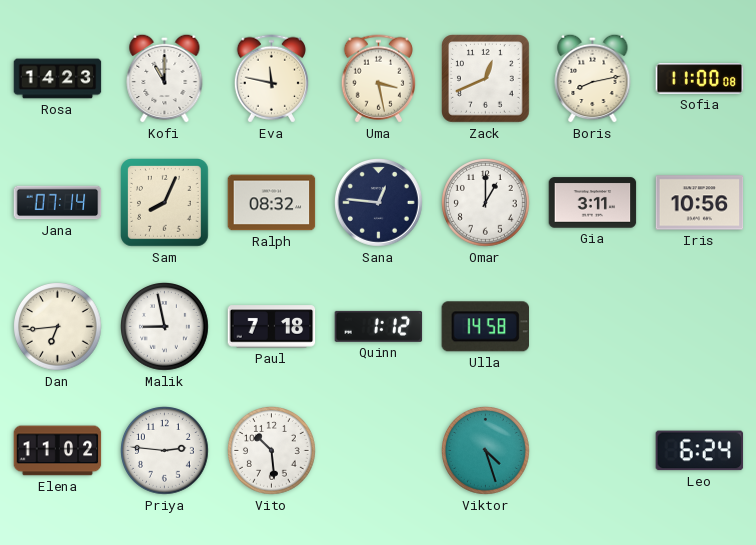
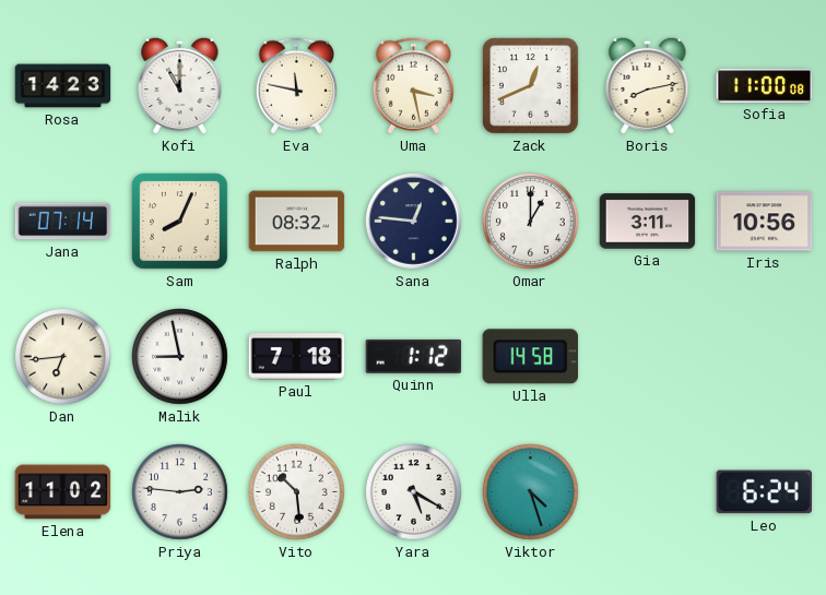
Yara: none -> 5:20
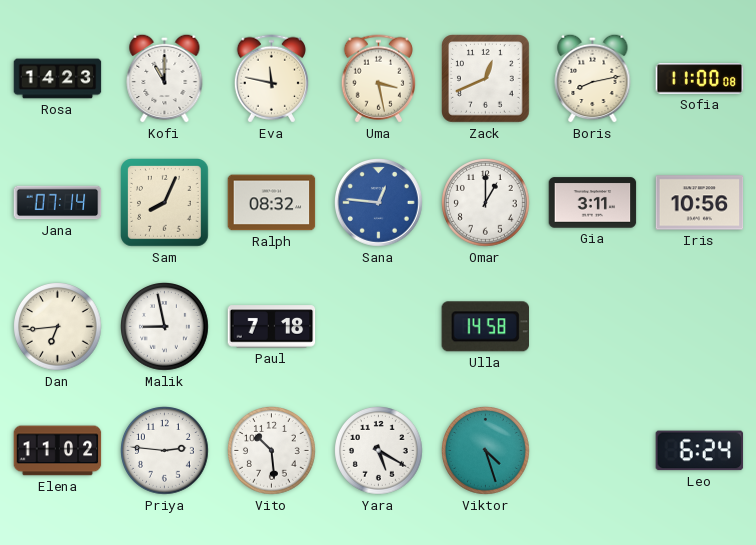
Sana dial: navy -> blue
Quinn: 1:12 -> none
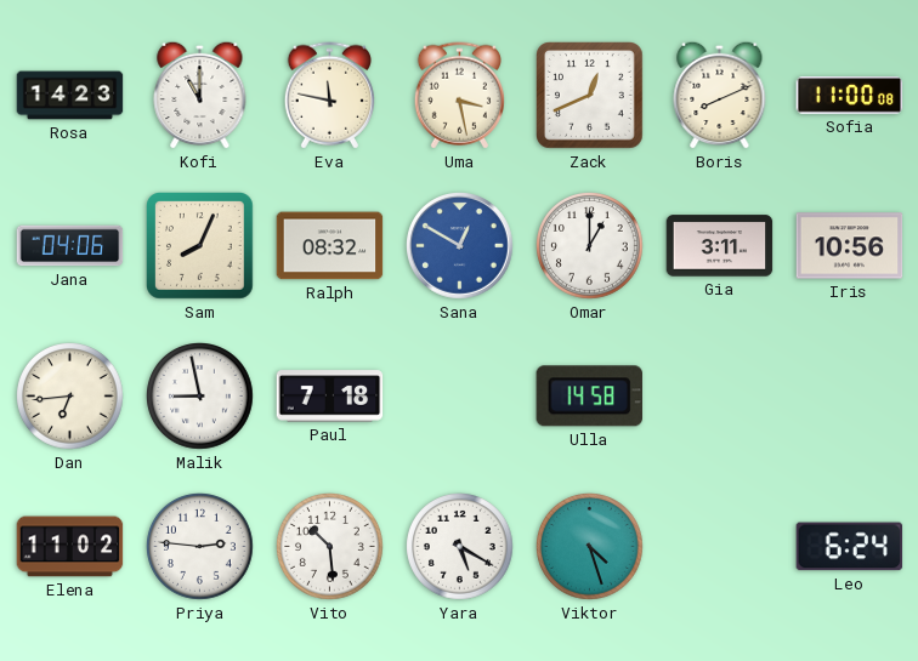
Boris: 8:13 -> 8:11
Jana: 07:14 -> 04:06
Sana: 12:46 -> 12:50
